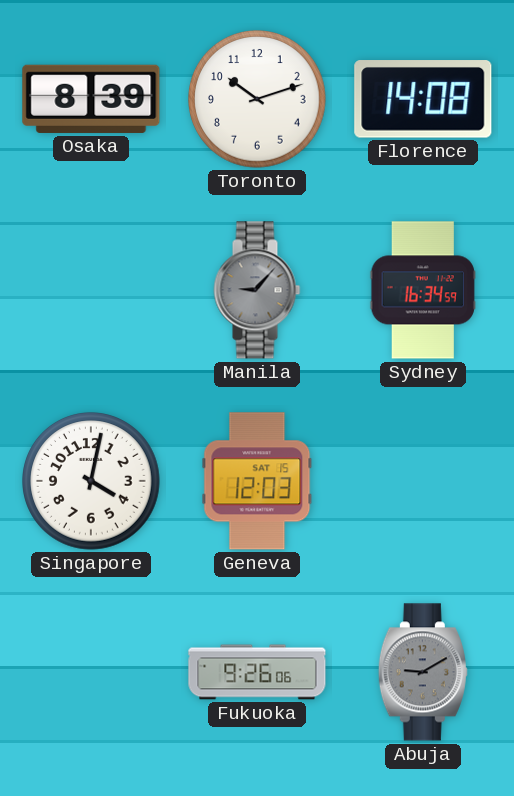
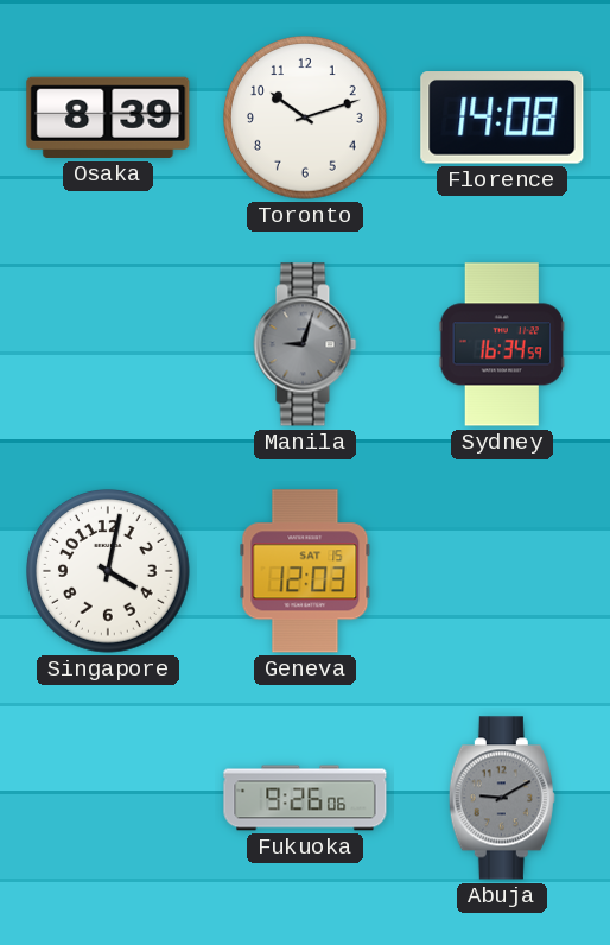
Manila: 9:07 -> 9:03
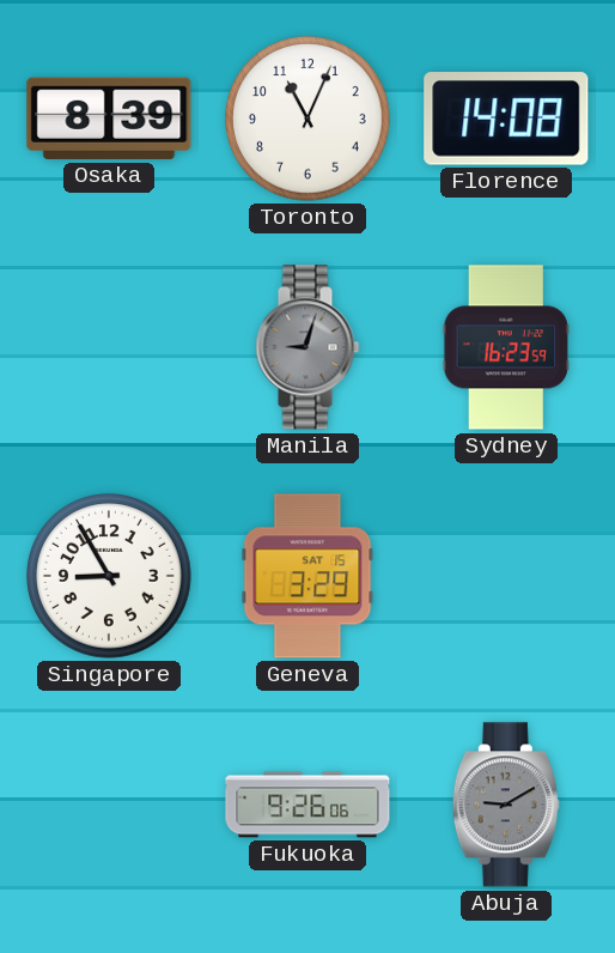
Toronto: 10:12 -> 11:04
Sydney: 16:34 -> 16:23
Singapore: 4:02 -> 8:55
Geneva: 12:03 -> 3:29
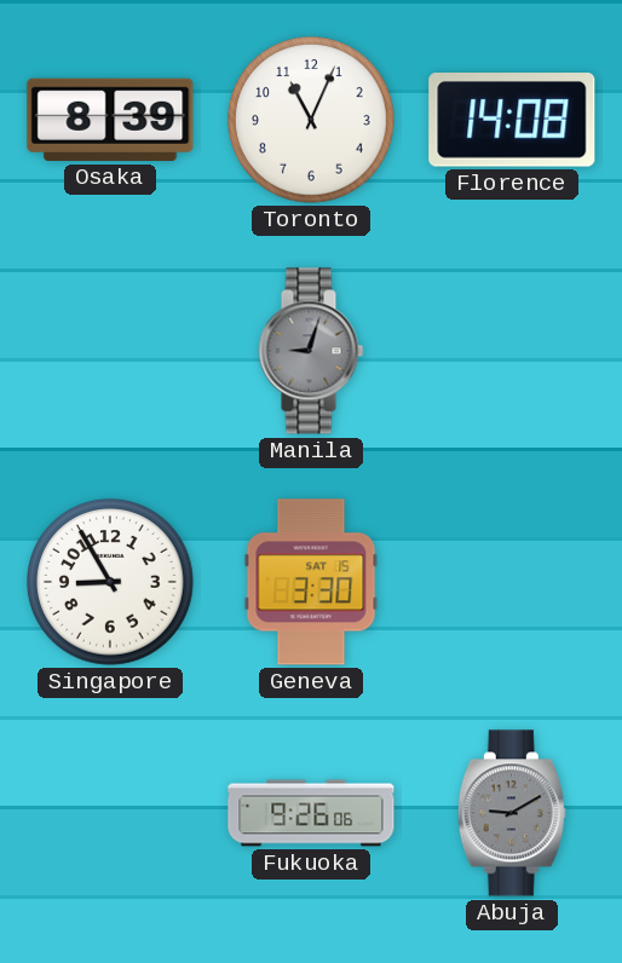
Sydney: 16:23 -> none
Geneva: 3:29 -> 3:30
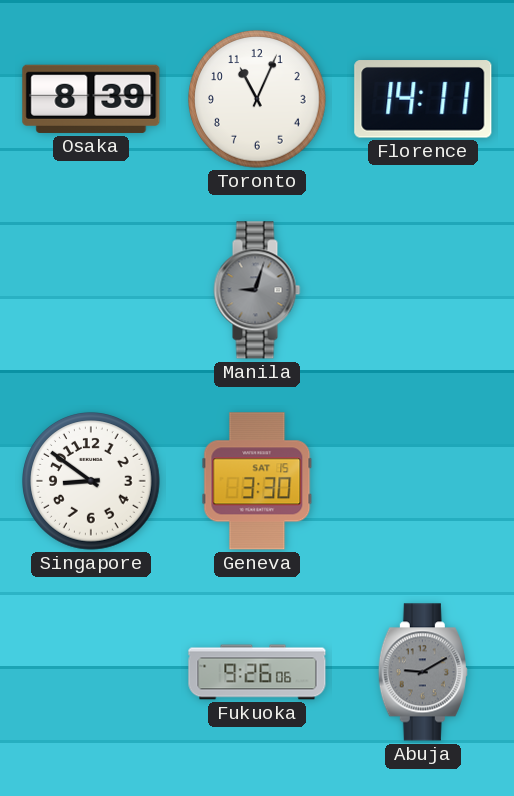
Florence: 14:08 -> 14:11
Singapore: 8:55 -> 8:51
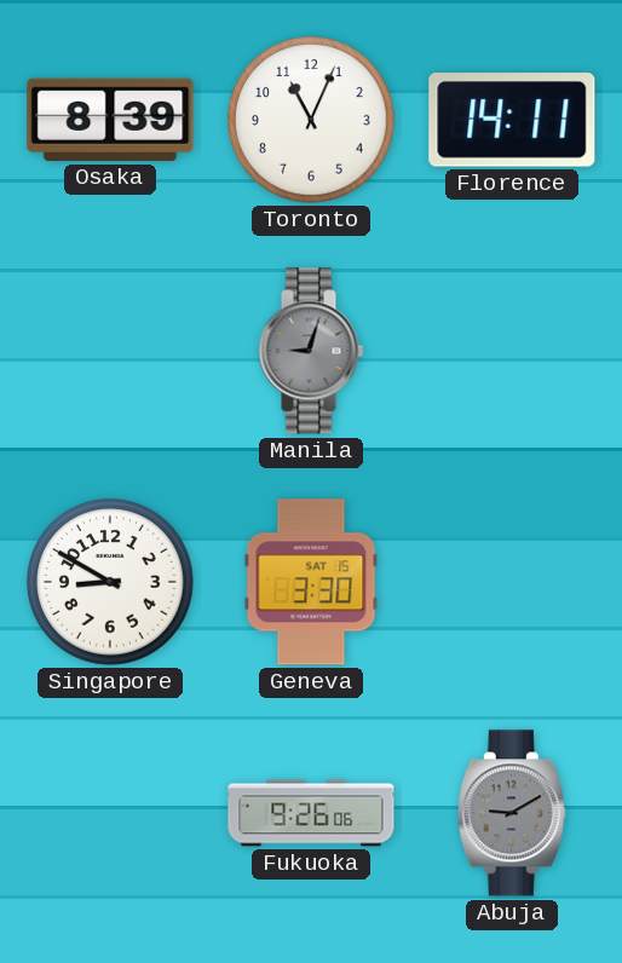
Singapore: 8:51 -> 8:50
